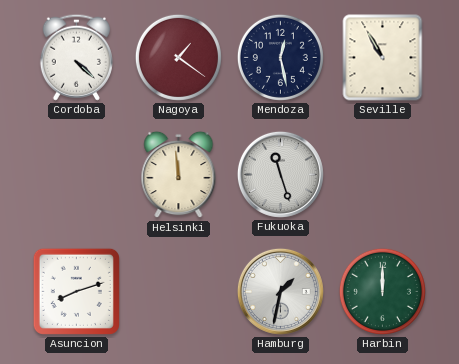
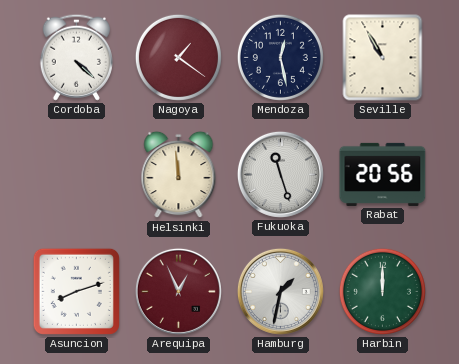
Rabat: none -> 20:56
Arequipa: none -> 12:56
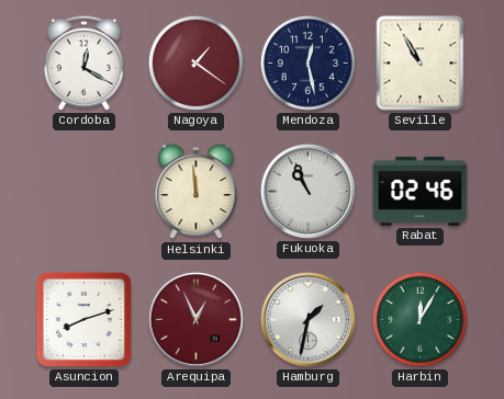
Cordoba: 4:22 -> 12:20
Fukuoka: 11:27 -> 10:56
Rabat: 20:56 -> 02:46
Harbin: 12:00 -> 12:05
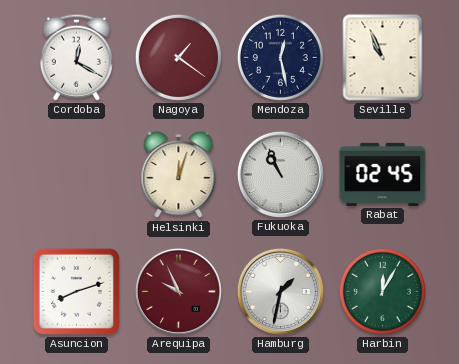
Seville: 10:55 -> 10:56
Helsinki: 11:59 -> 12:03
Rabat: 02:46 -> 02:45
Arequipa: 12:56 -> 9:56
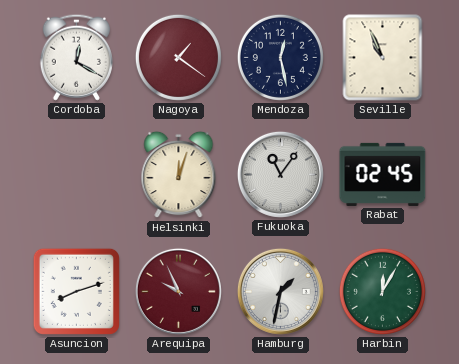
Fukuoka: 10:56 -> 11:06
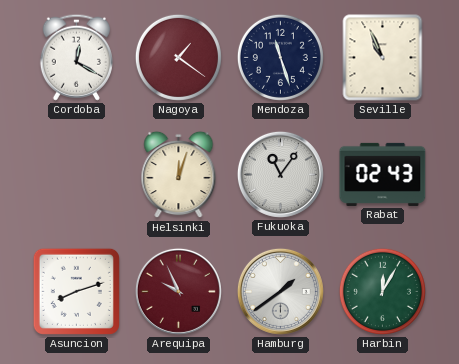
Mendoza: 12:28 -> 11:27
Rabat: 02:45 -> 02:43
Hamburg: 1:32 -> 1:39
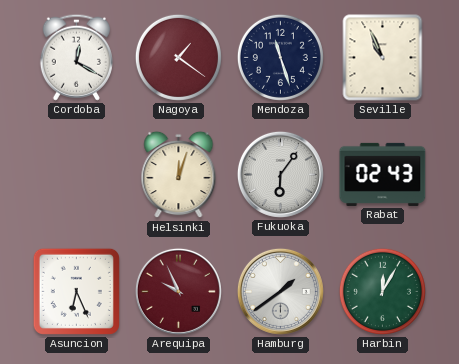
Fukuoka: 11:06 -> 6:06
Asuncion: 8:12 -> 6:26
